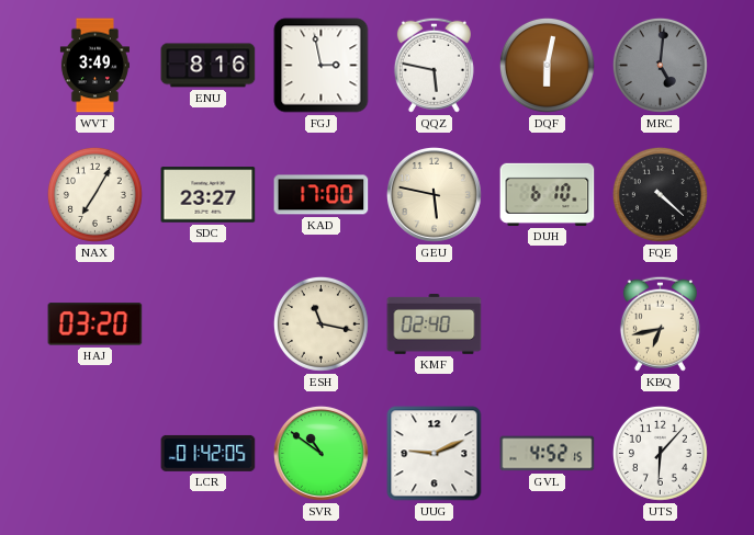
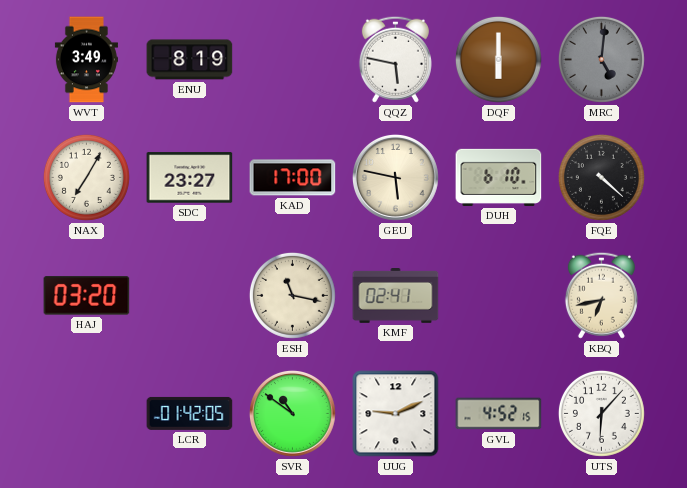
ENU: 8:16 -> 8:19
FGJ: 2:58 -> none
DQF: 6:02 -> 6:00
KMF: 02:40 -> 02:41
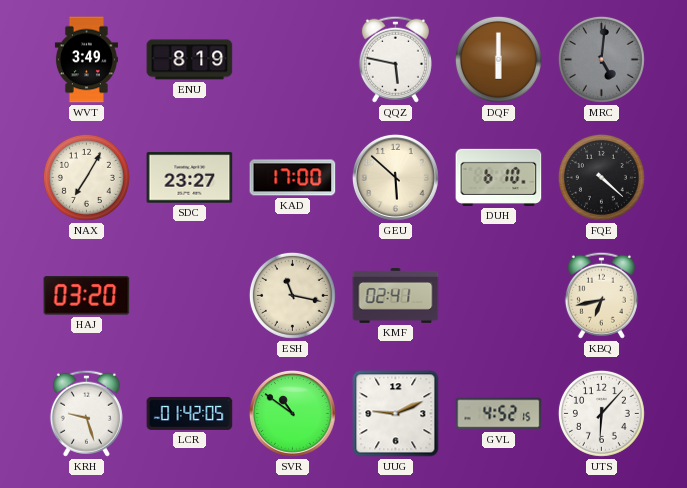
GEU: 5:47 -> 5:52
KRH: none -> 9:27
